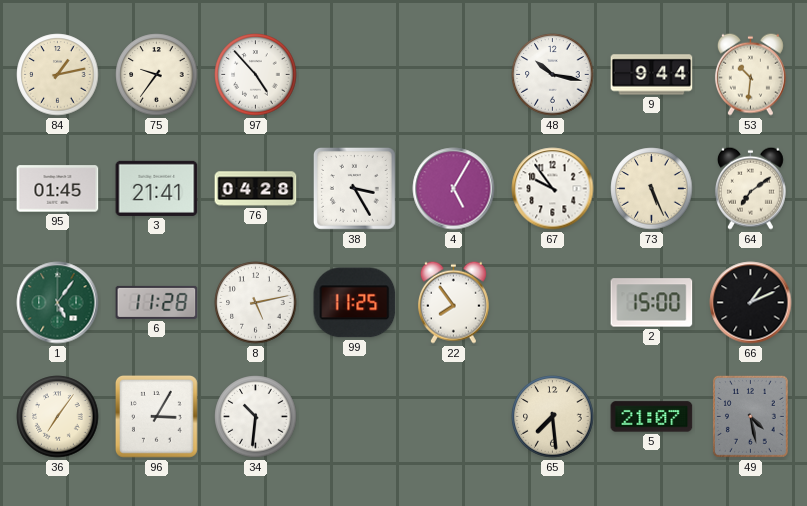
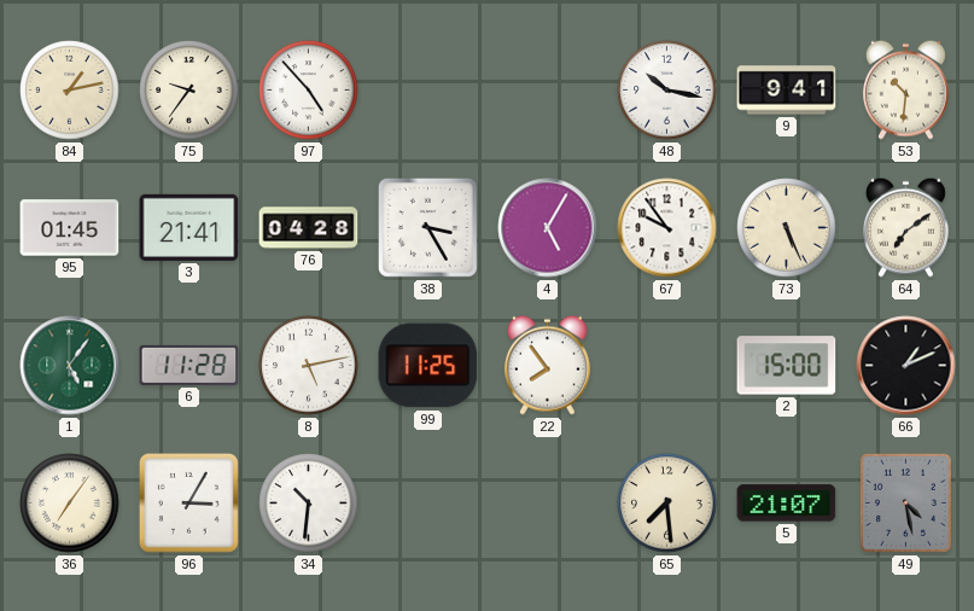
9: 9:44 -> 9:41
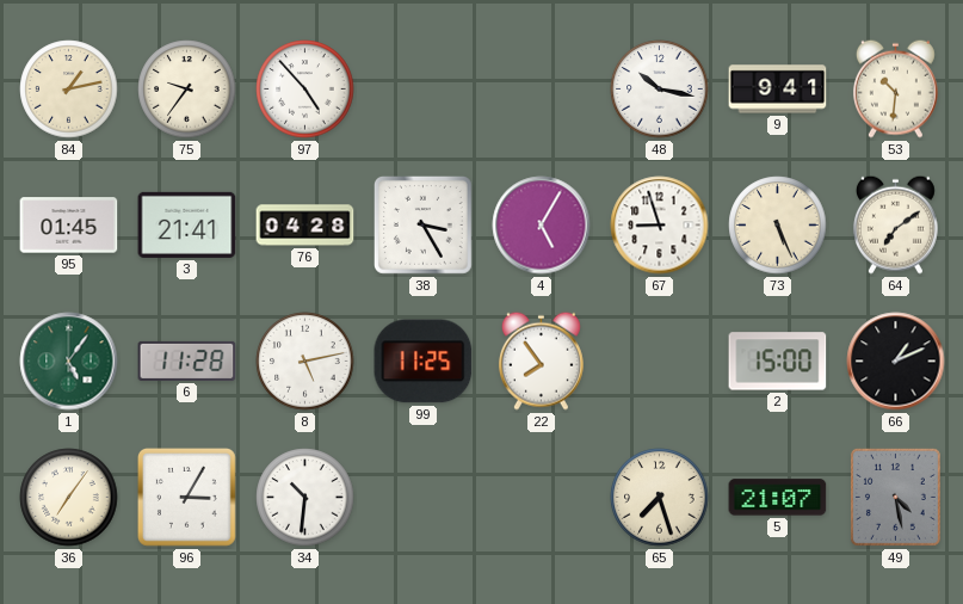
67: 9:54 -> 8:57
65: 7:29 -> 7:27
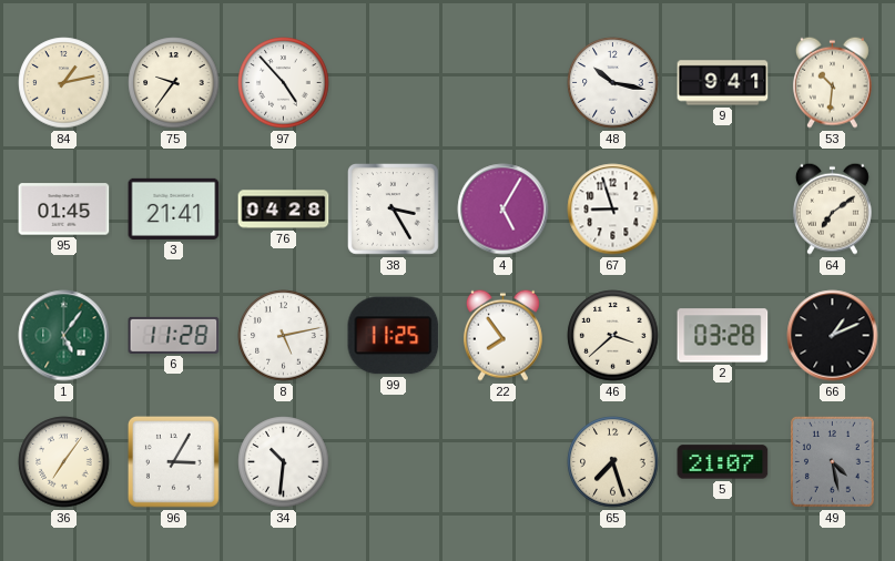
73: 5:26 -> none
46: none -> 3:38
2: 15:00 -> 03:28
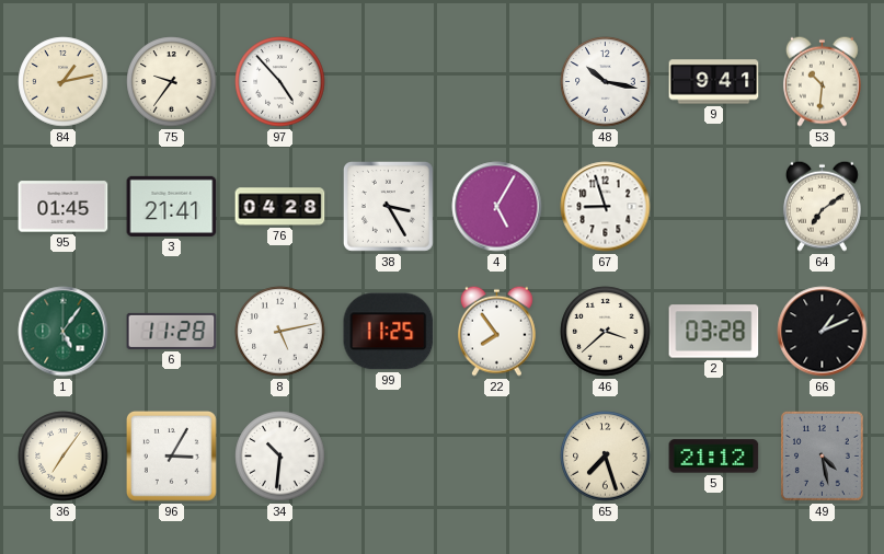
5: 21:07 -> 21:12
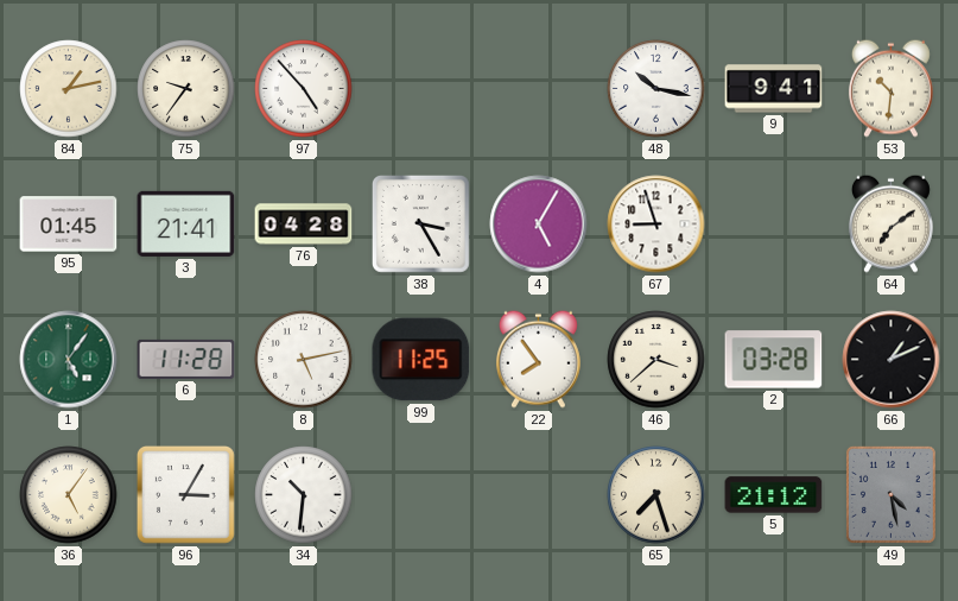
36: 7:06 -> 5:06
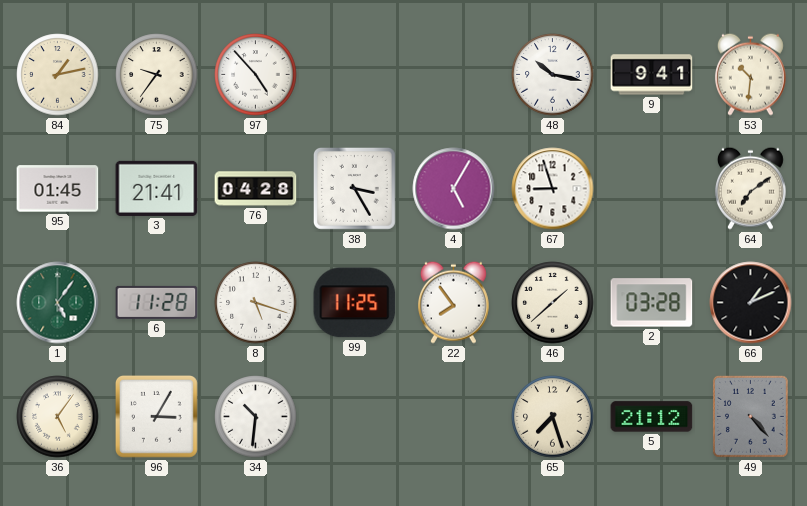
8: 5:13 -> 5:18
46: 3:38 -> 1:38
49: 4:28 -> 4:23
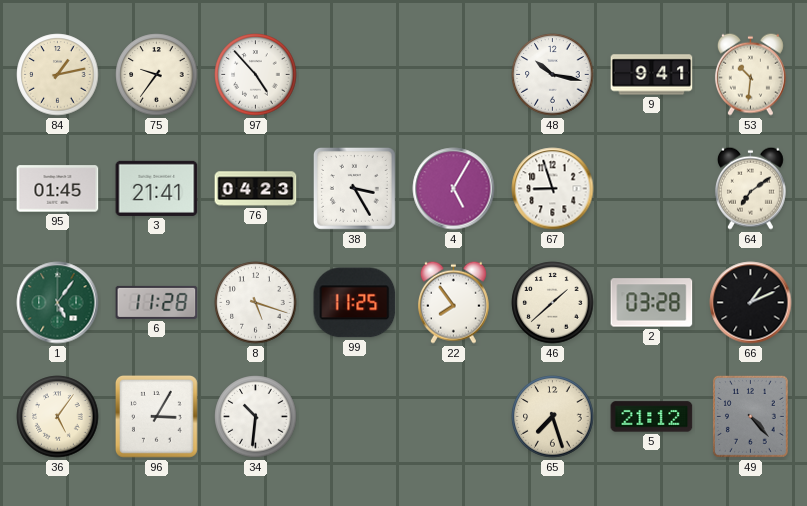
76: 04:28 -> 04:23
